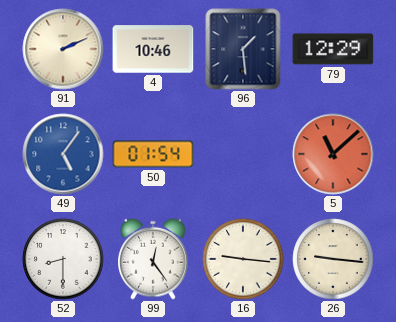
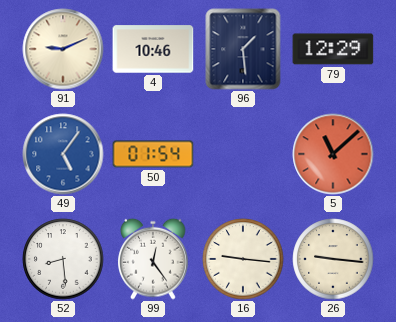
91: 2:11 -> 9:11
52: 8:30 -> 8:29
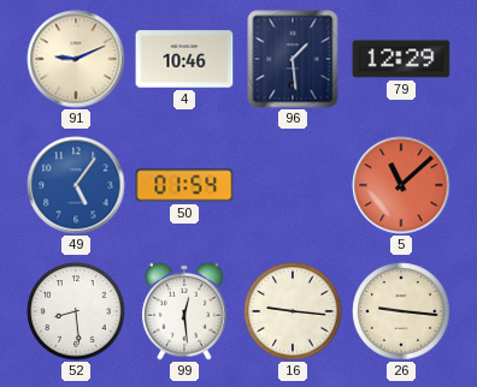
99: 12:24 -> 12:29
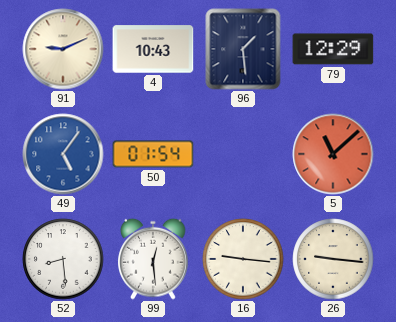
4: 10:46 -> 10:43
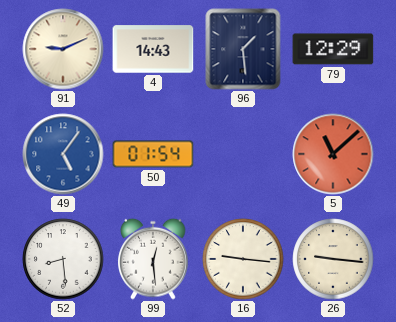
4: 10:43 -> 14:43
